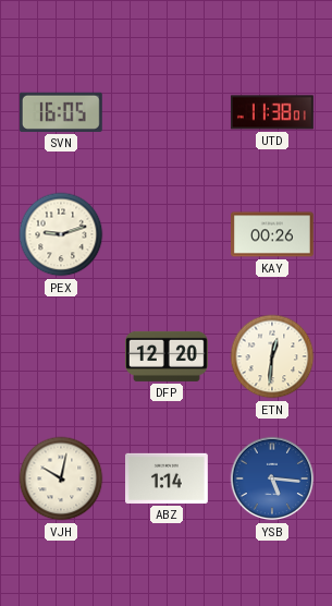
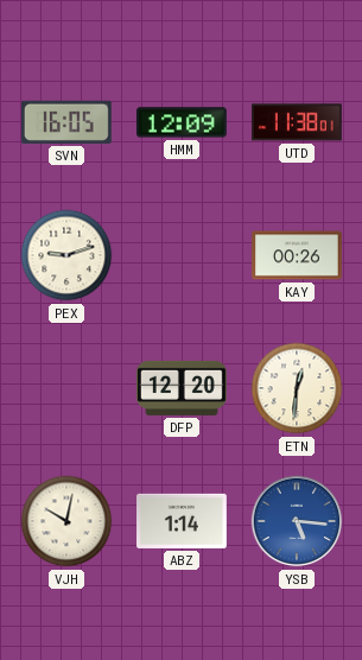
HMM: none -> 12:09
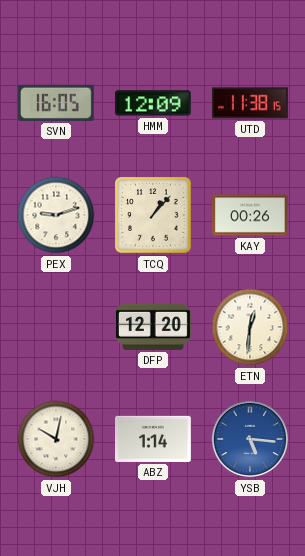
UTD: 11:38:01 -> 11:38:15
TCQ: none -> 1:07
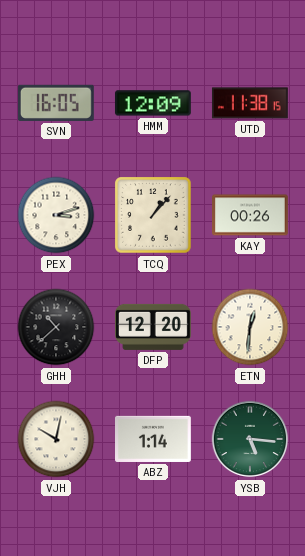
PEX: 9:12 -> 3:12
GHH: none -> 10:38
YSB dial: blue -> green
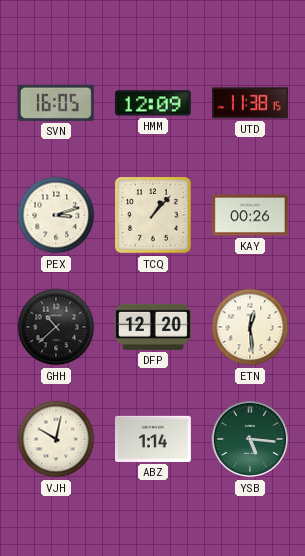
ETN: 12:31 -> 12:29
